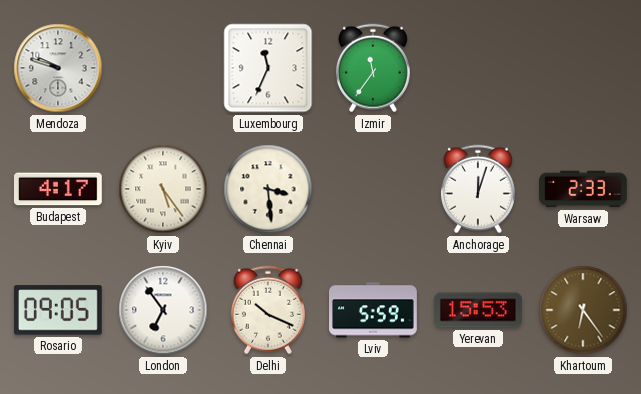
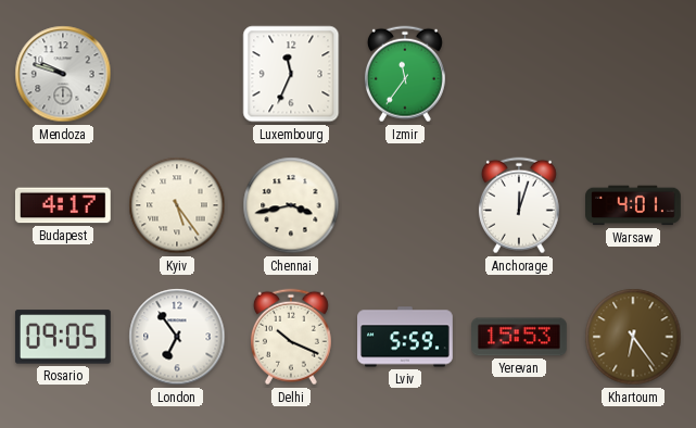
Chennai: 3:29 -> 3:43
Warsaw: 2:33 -> 4:01
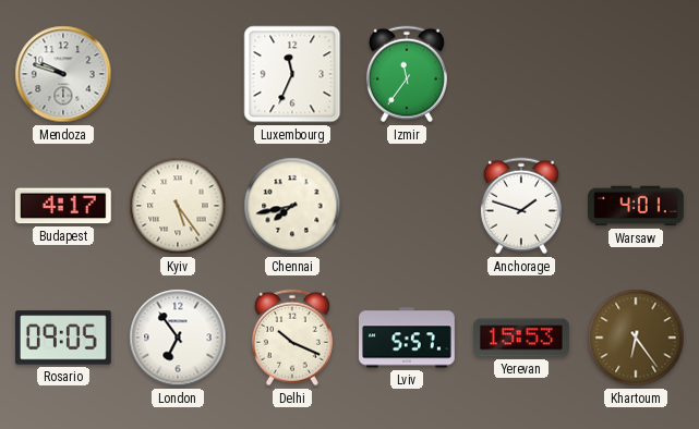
Chennai: 3:43 -> 7:43
Anchorage: 12:03 -> 1:48
Lviv: 5:59 -> 5:57
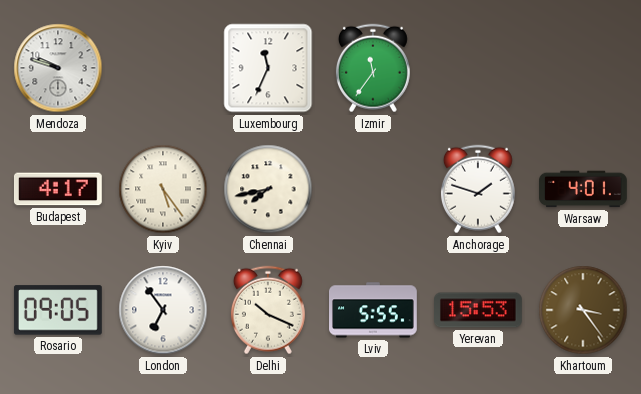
Lviv: 5:57 -> 5:55
Khartoum: 6:24 -> 3:24
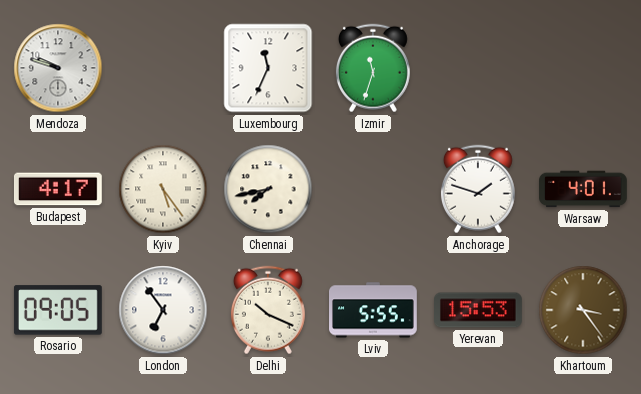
Izmir: 11:36 -> 11:33
